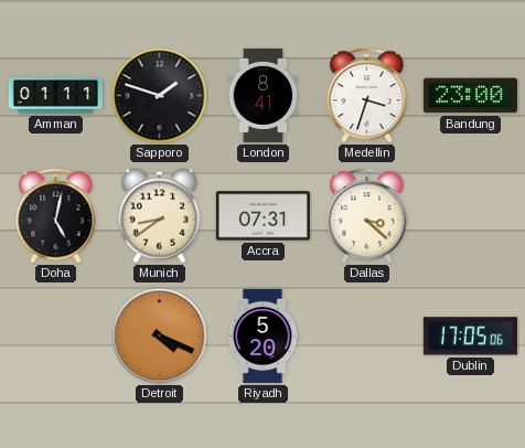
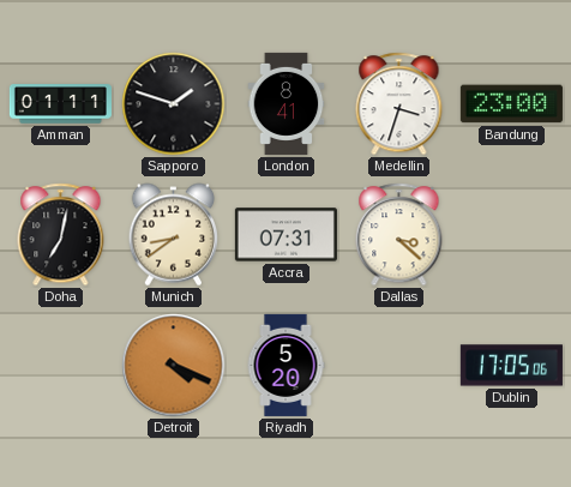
Doha: 5:02 -> 7:02
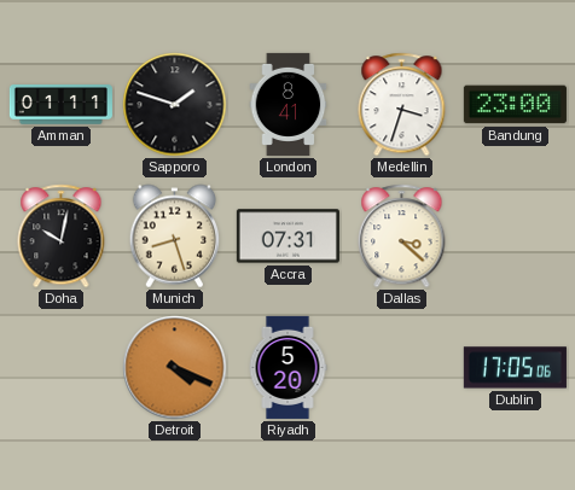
Doha: 7:02 -> 10:02
Munich: 8:39 -> 8:27
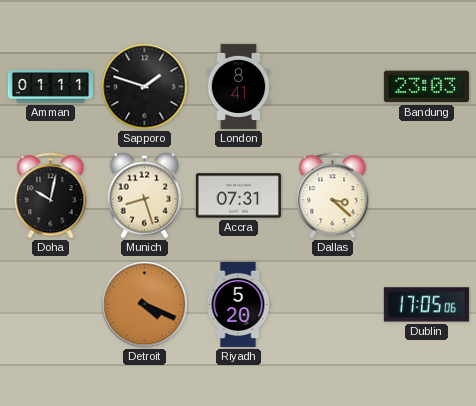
Medellin: 3:33 -> none
Bandung: 23:00 -> 23:03
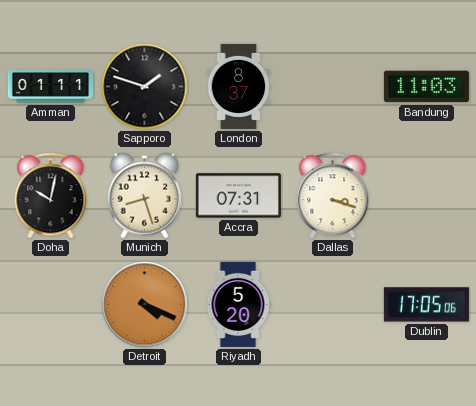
London: 8:41 -> 8:37
Bandung: 23:03 -> 11:03
Dallas: 3:22 -> 3:18
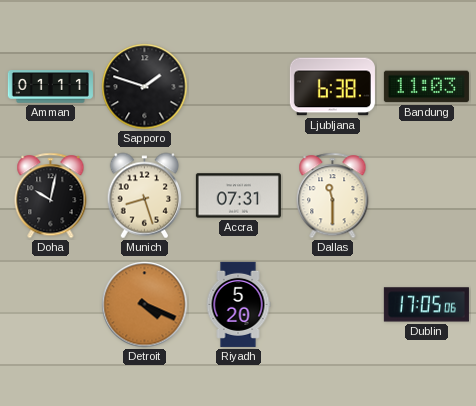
London: 8:37 -> none
Ljubljana: none -> 6:38
Dallas: 3:18 -> 11:30
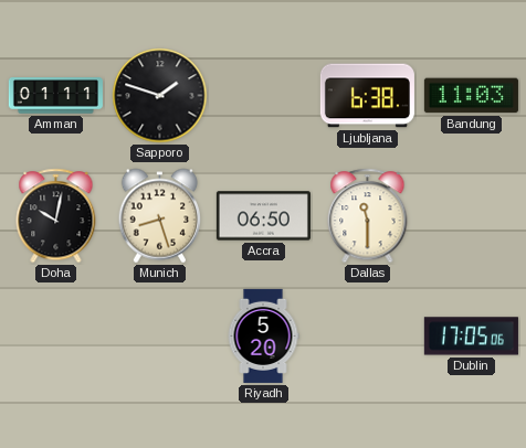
Accra: 07:31 -> 06:50
Detroit: 4:19 -> none
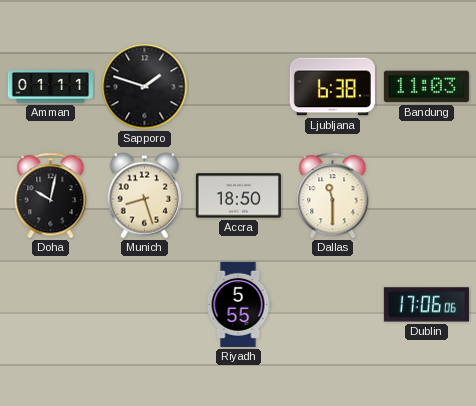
Accra: 06:50 -> 18:50
Riyadh: 5:20 -> 5:55
Dublin: 17:05 -> 17:06
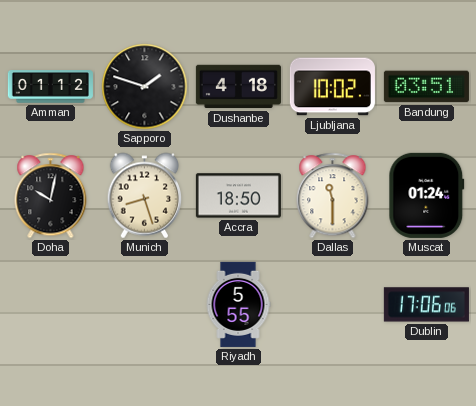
Amman: 01:11 -> 01:12
Dushanbe: none -> 4:18
Ljubljana: 6:38 -> 10:02
Bandung: 11:03 -> 03:51
Muscat: none -> 01:24
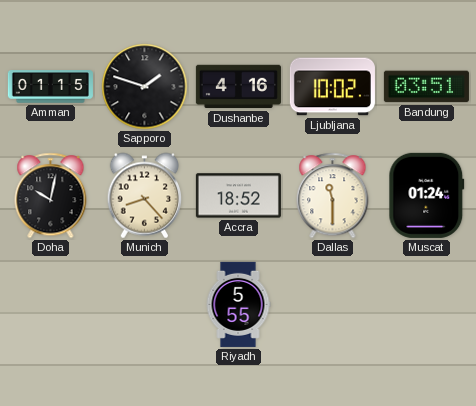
Amman: 01:12 -> 01:15
Dushanbe: 4:18 -> 4:16
Munich: 8:27 -> 8:23
Accra: 18:50 -> 18:52
Dublin: 17:06 -> none
